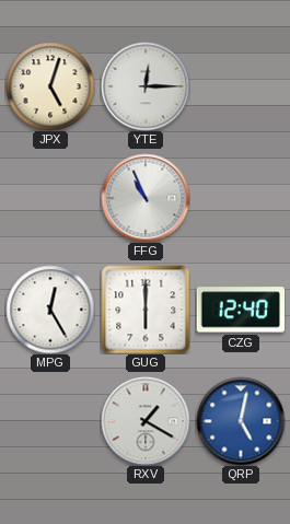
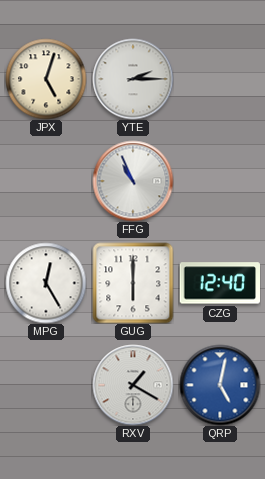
YTE: 12:15 -> 2:15
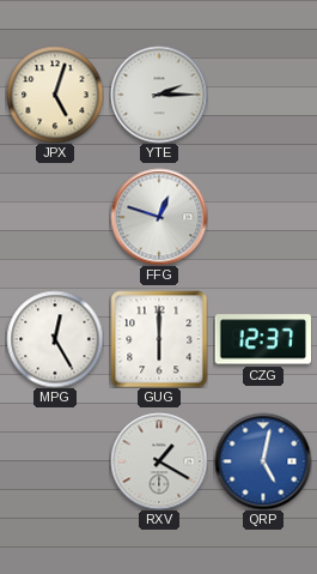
FFG: 10:56 -> 12:48
CZG: 12:40 -> 12:37
